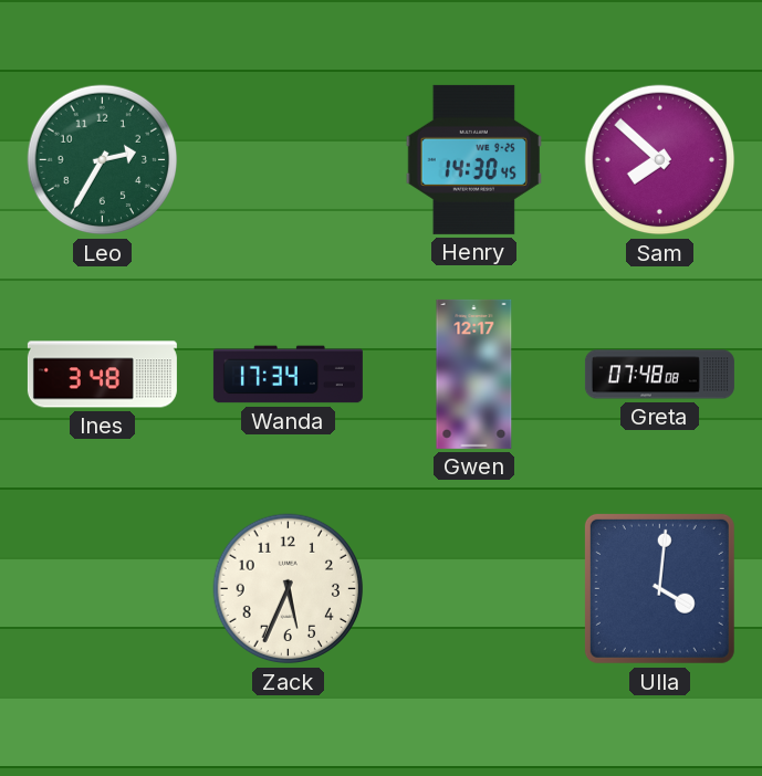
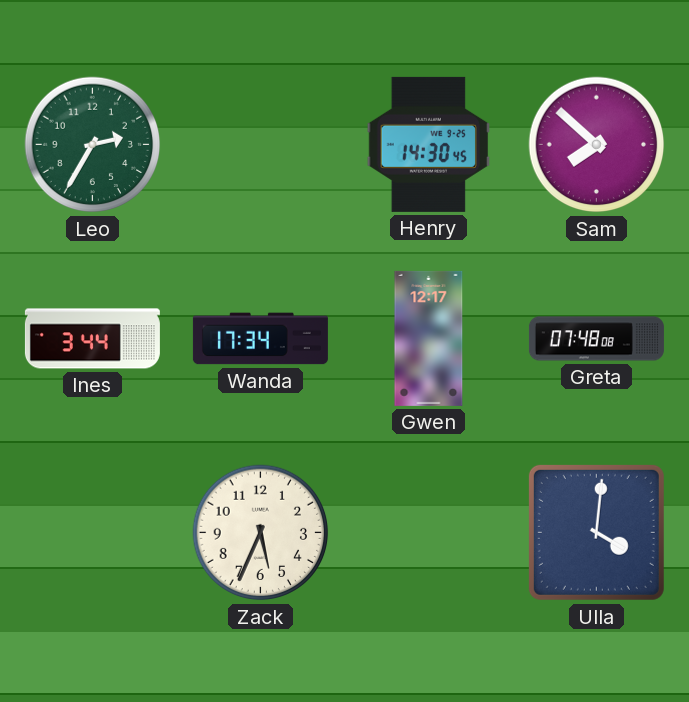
Ines: 3:48 -> 3:44
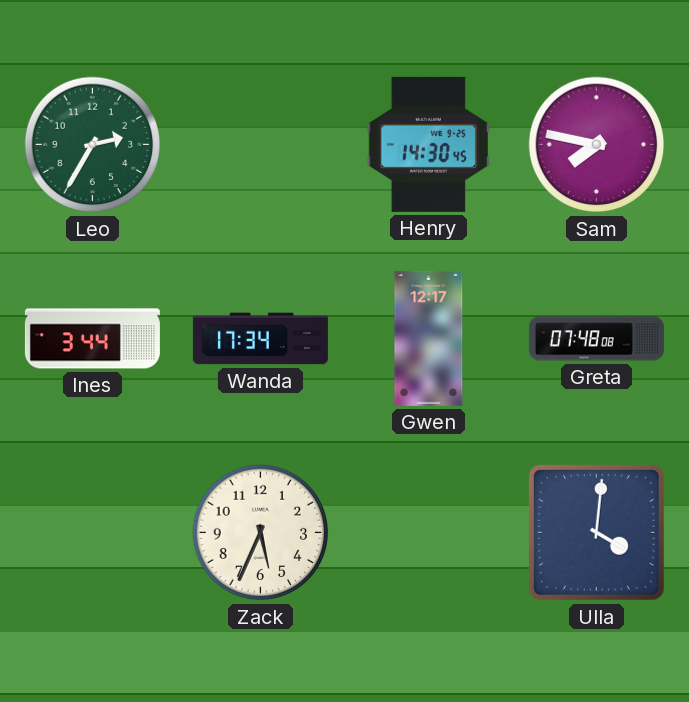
Sam: 7:52 -> 7:47
